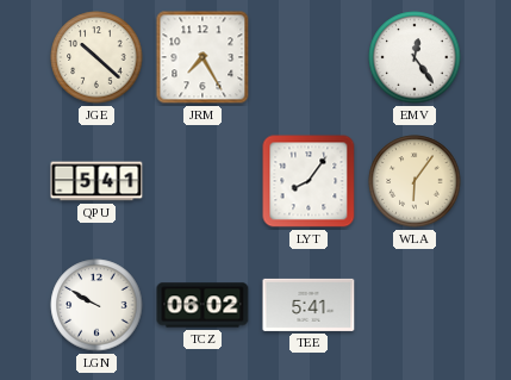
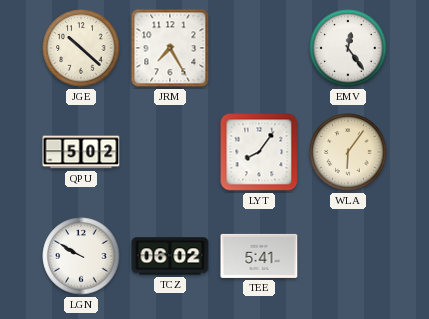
QPU: 5:41 -> 5:02
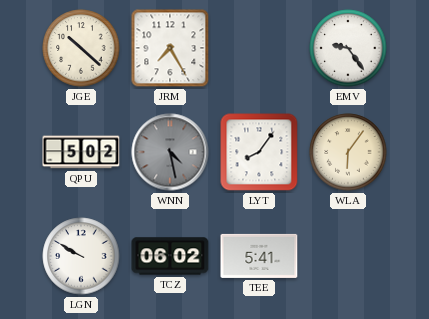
EMV: 12:24 -> 9:24
WNN: none -> 4:28
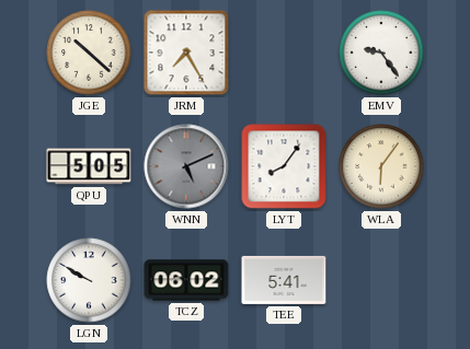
QPU: 5:02 -> 5:05
WNN: 4:28 -> 5:11
